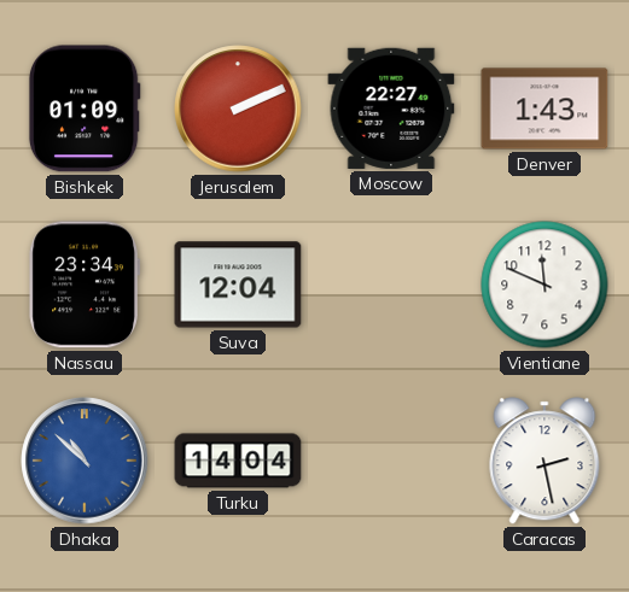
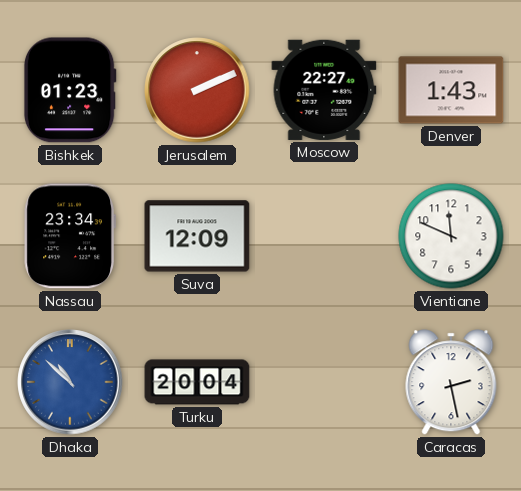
Bishkek: 01:09 -> 01:23
Suva: 12:04 -> 12:09
Turku: 14:04 -> 20:04
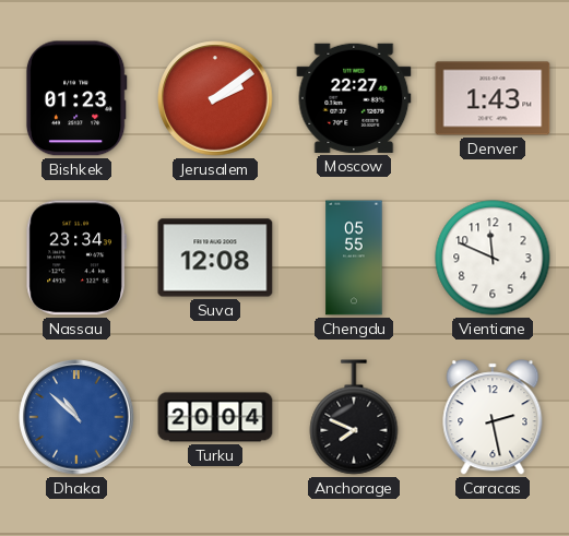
Jerusalem: 2:11 -> 2:09
Suva: 12:09 -> 12:08
Chengdu: none -> 05:55
Anchorage: none -> 7:49
